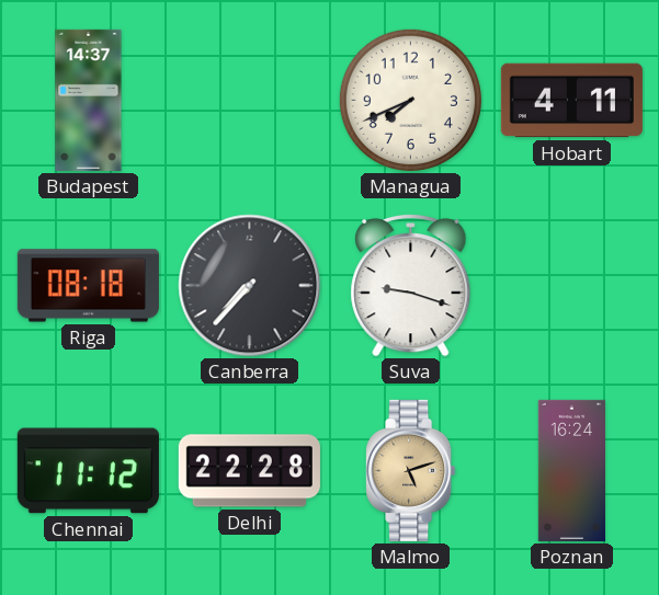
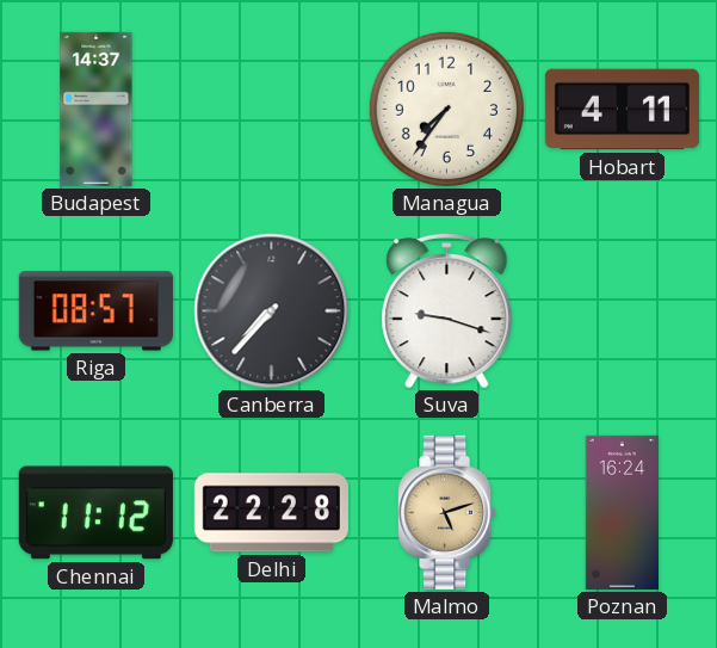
Managua: 7:41 -> 7:36
Riga: 08:18 -> 08:57
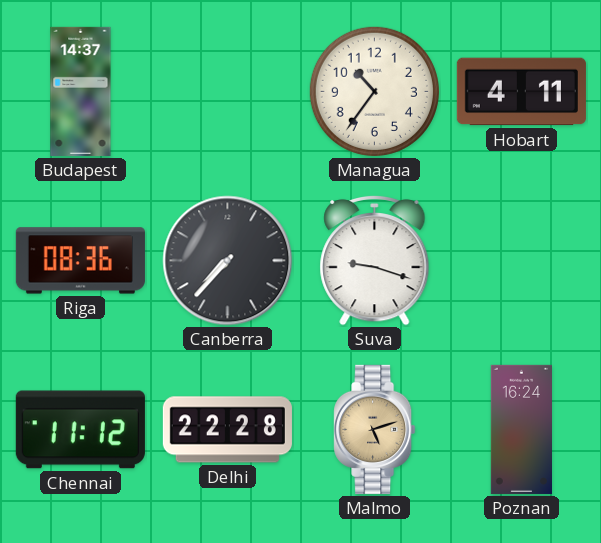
Managua: 7:36 -> 10:36
Riga: 08:57 -> 08:36
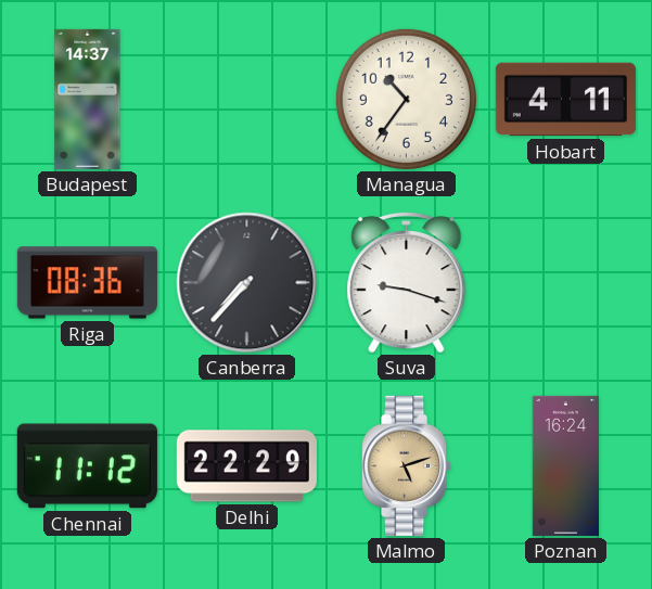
Delhi: 22:28 -> 22:29
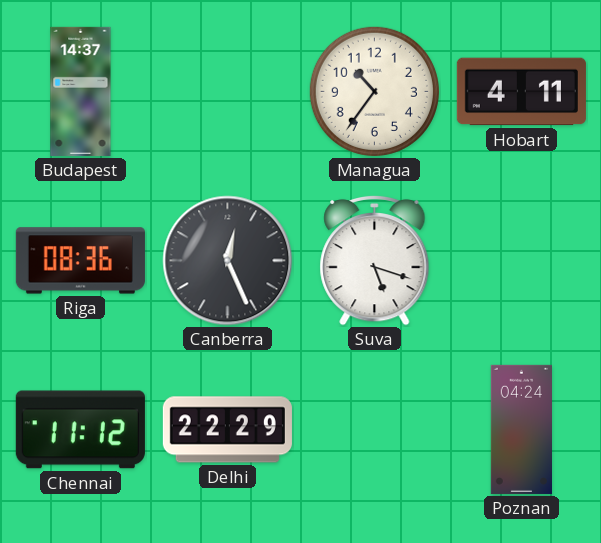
Canberra: 7:37 -> 12:26
Suva: 9:18 -> 5:18
Malmo: 5:12 -> none
Poznan: 16:24 -> 04:24
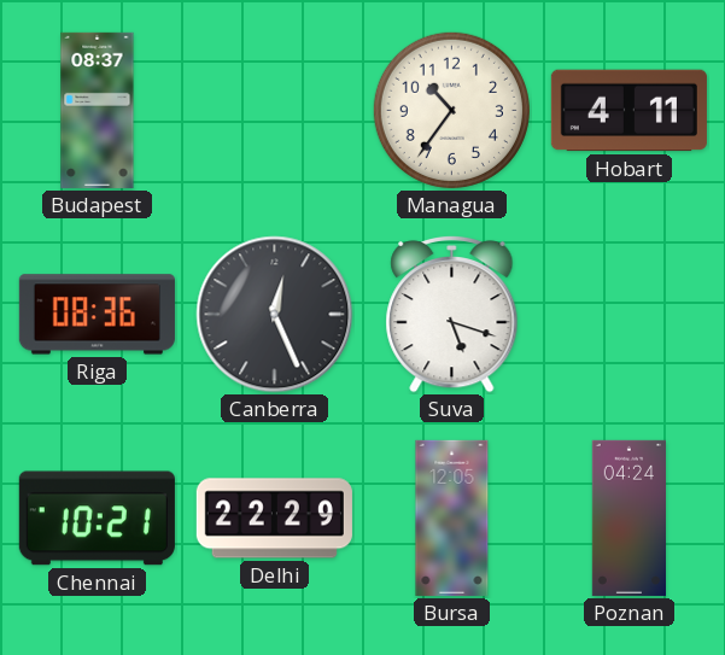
Budapest: 14:37 -> 08:37
Chennai: 11:12 -> 10:21
Bursa: none -> 12:05
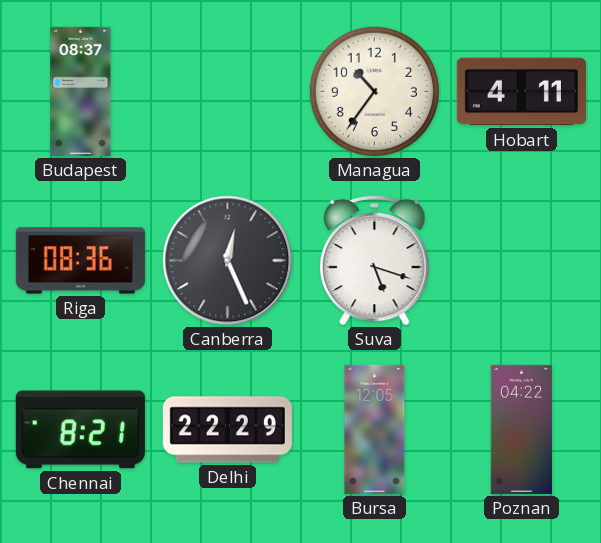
Chennai: 10:21 -> 8:21
Poznan: 04:24 -> 04:22
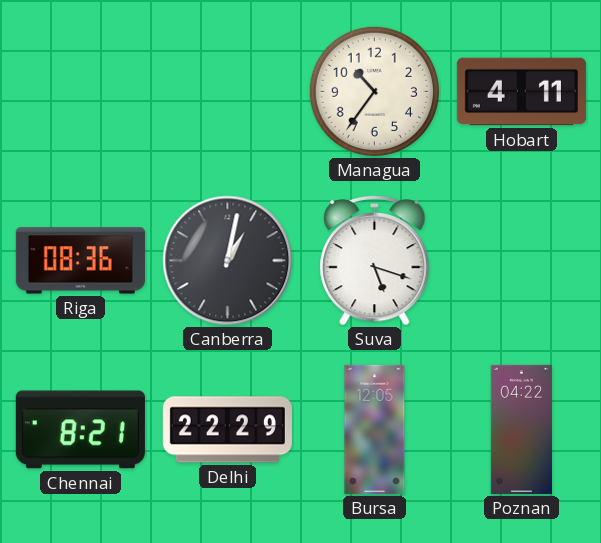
Budapest: 08:37 -> none
Canberra: 12:26 -> 1:02
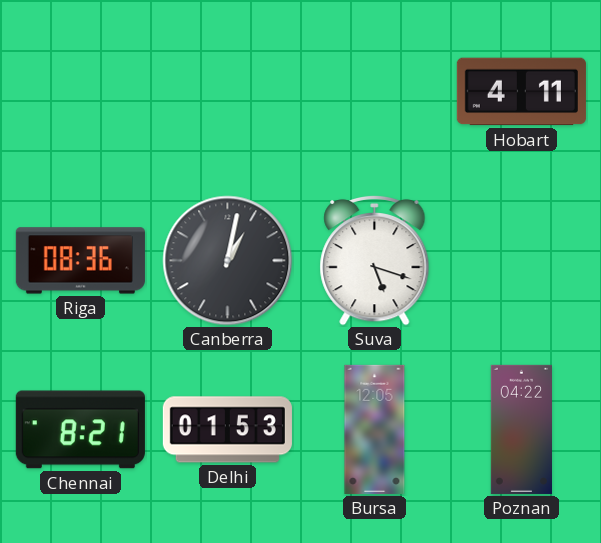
Managua: 10:36 -> none
Delhi: 22:29 -> 01:53
